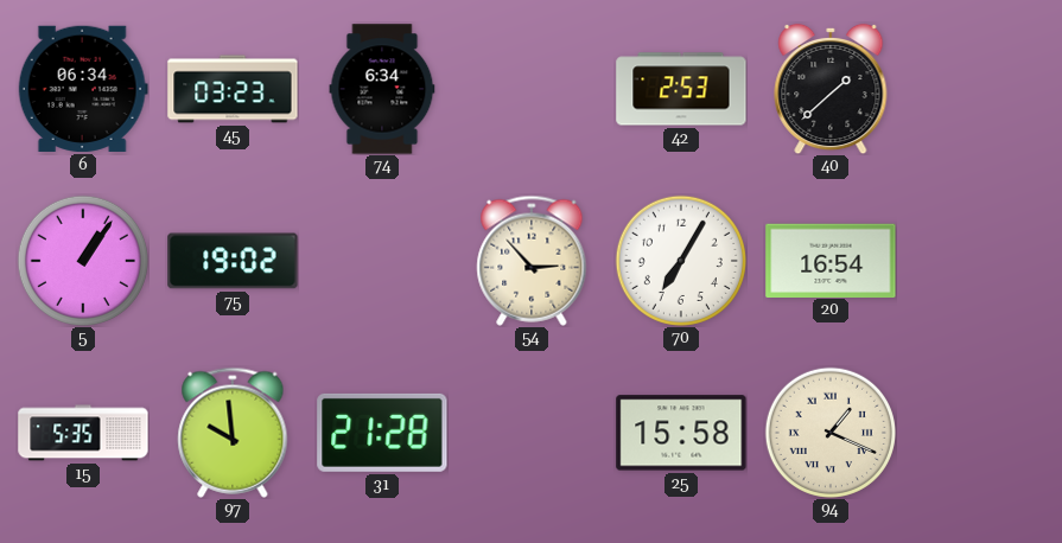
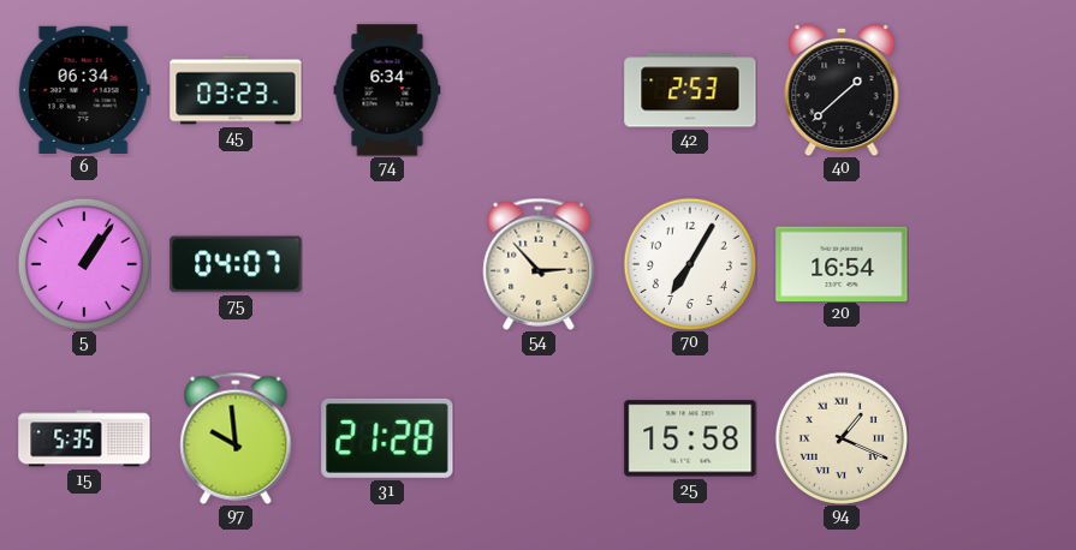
75: 19:02 -> 04:07
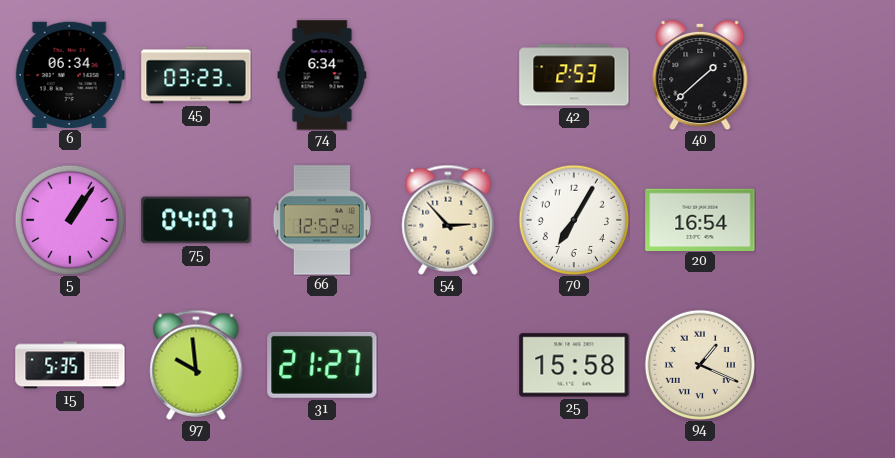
66: none -> 12:52
31: 21:28 -> 21:27
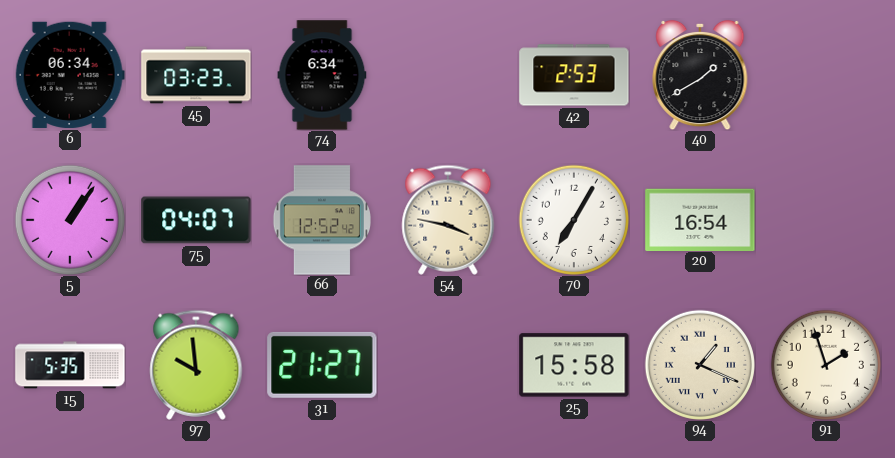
40: 1:38 -> 1:40
54: 2:53 -> 3:47
91: none -> 1:57
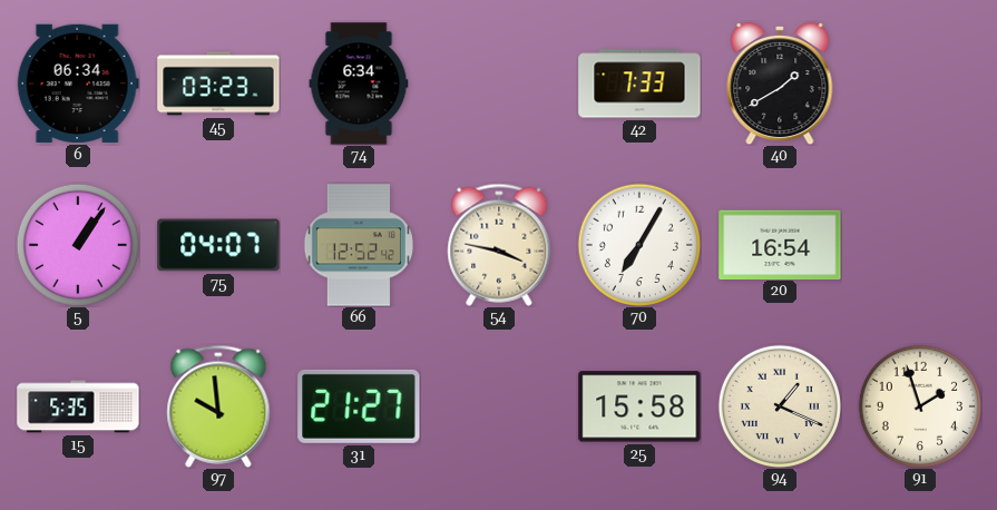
42: 2:53 -> 7:33
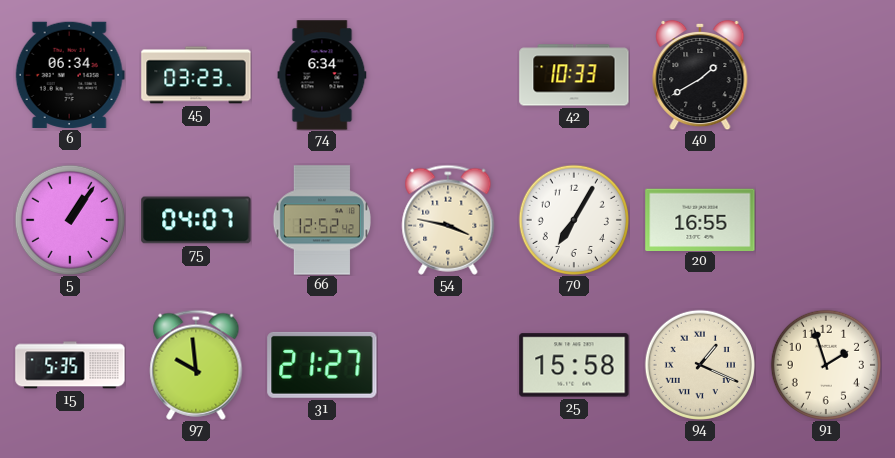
42: 7:33 -> 10:33
20: 16:54 -> 16:55
